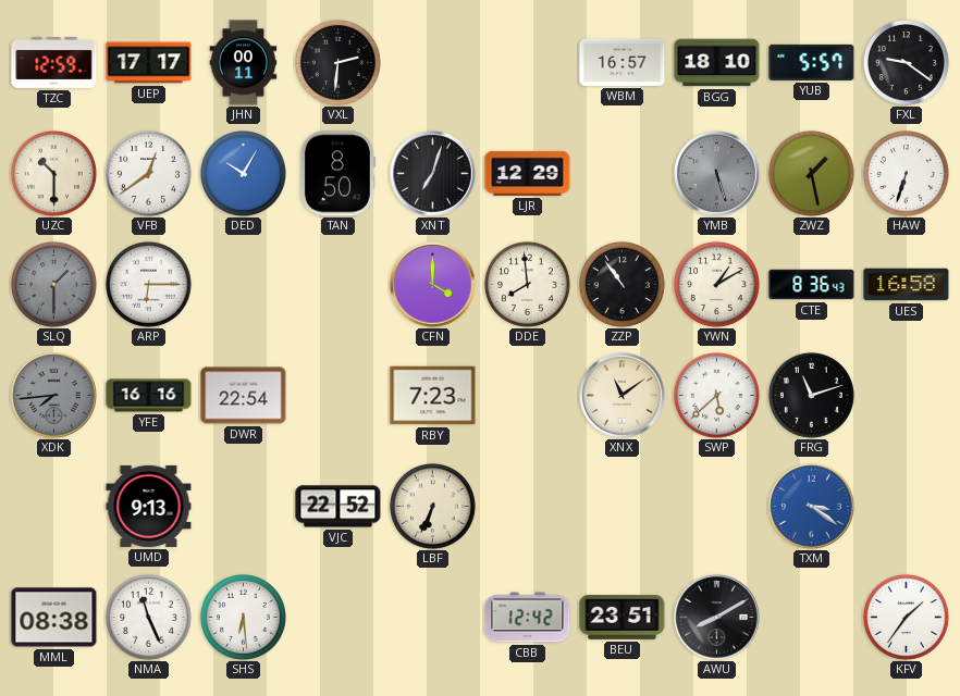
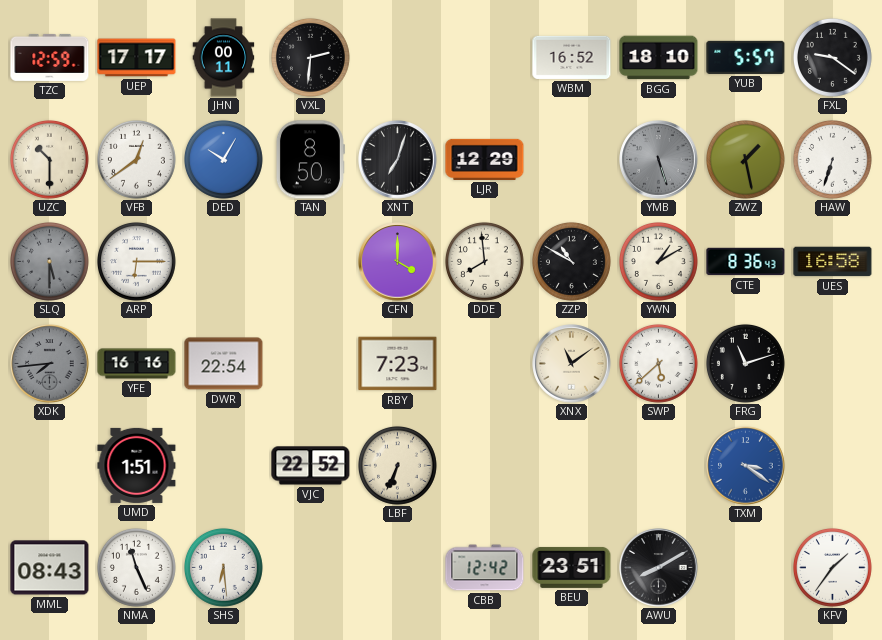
WBM: 16:57 -> 16:52
SLQ: 1:30 -> 5:30
ZZP: 10:54 -> 10:50
UMD: 9:13 -> 1:51
MML: 08:38 -> 08:43
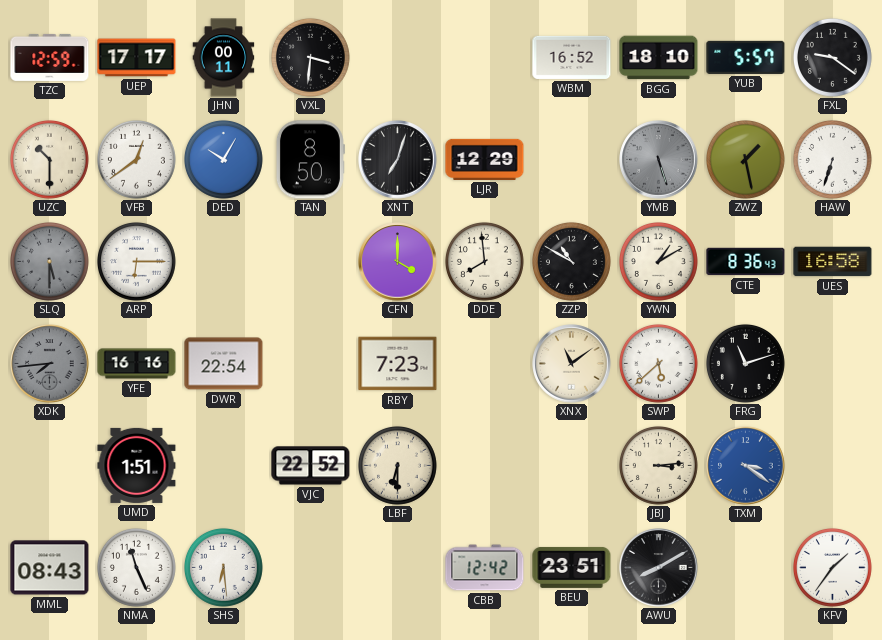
VXL: 2:31 -> 3:31
LBF: 6:34 -> 6:30
JBJ: none -> 3:14
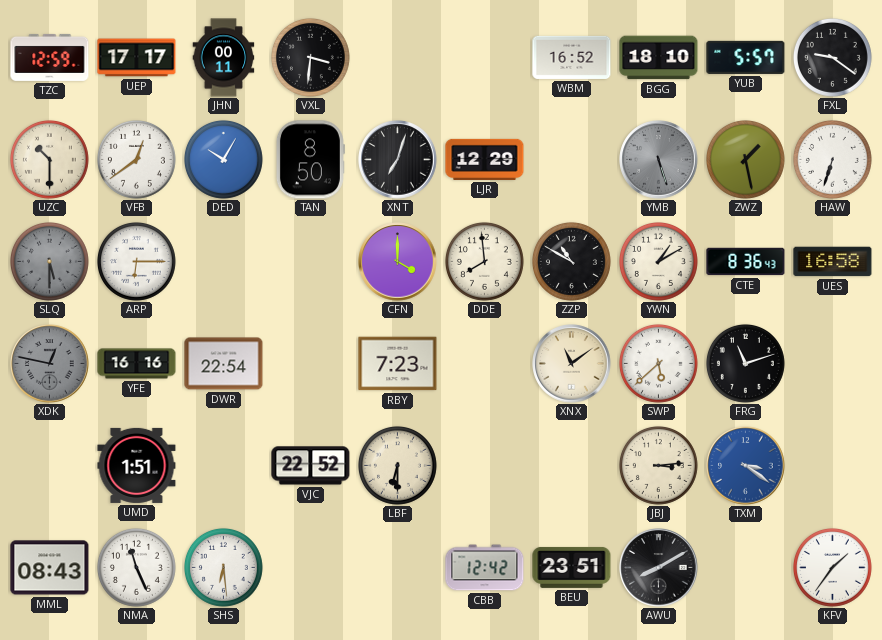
XDK: 7:44 -> 12:47
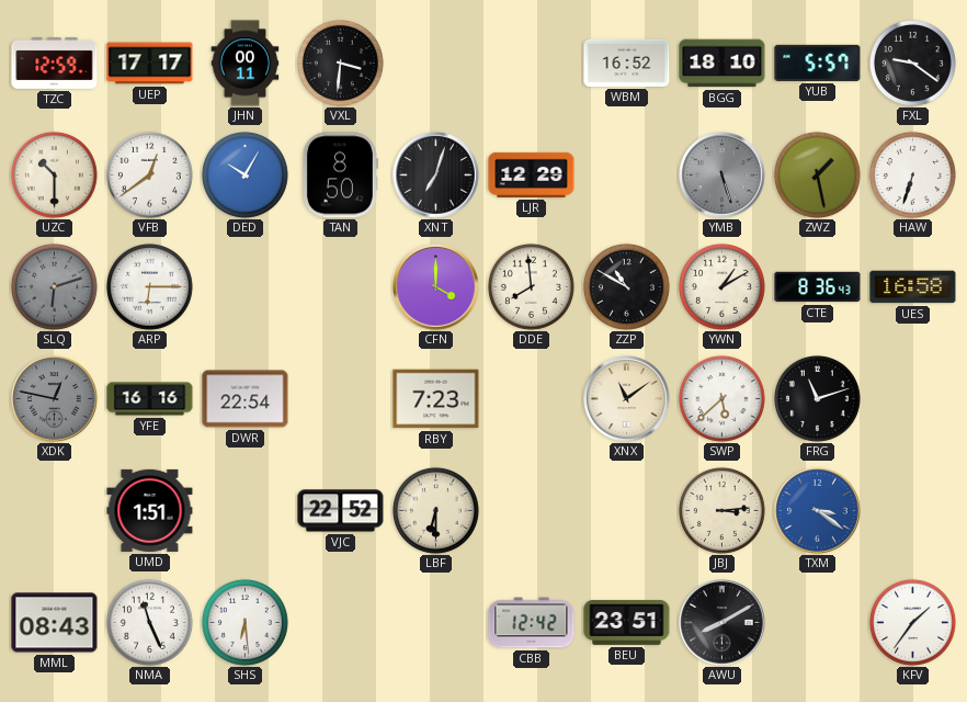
SLQ: 5:30 -> 6:12
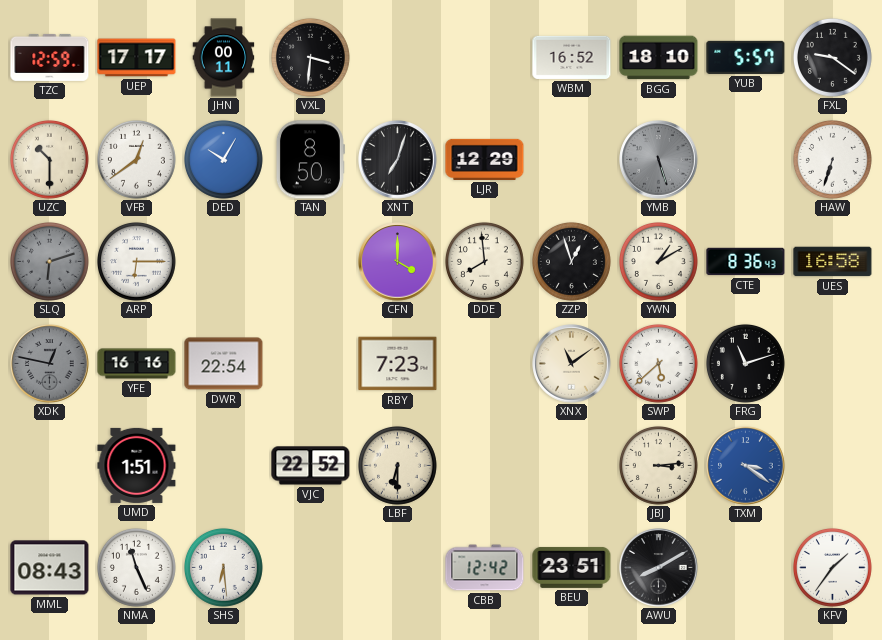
ZWZ: 1:28 -> none
ZZP: 10:50 -> 12:57
